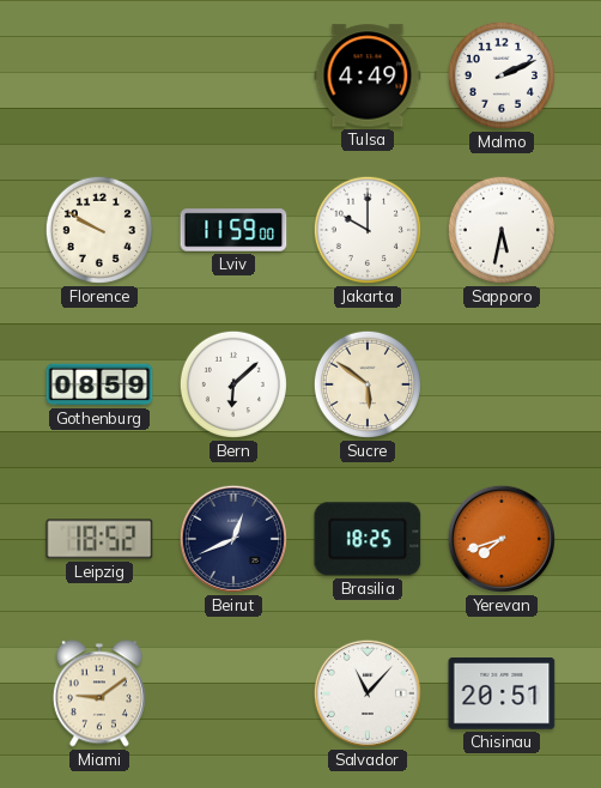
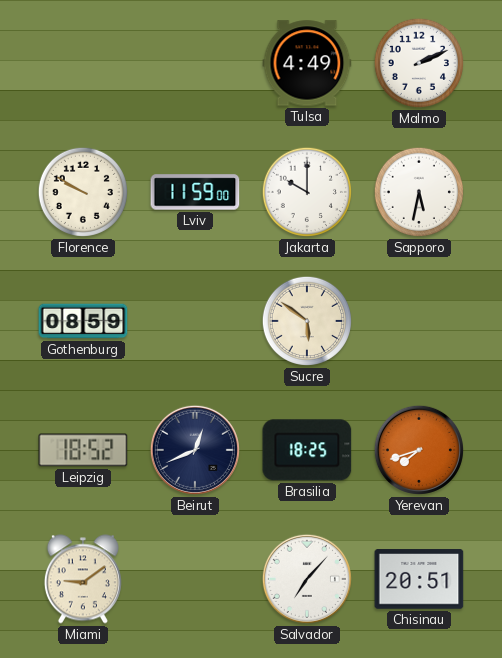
Bern: 6:08 -> none
Salvador: 11:07 -> 7:07
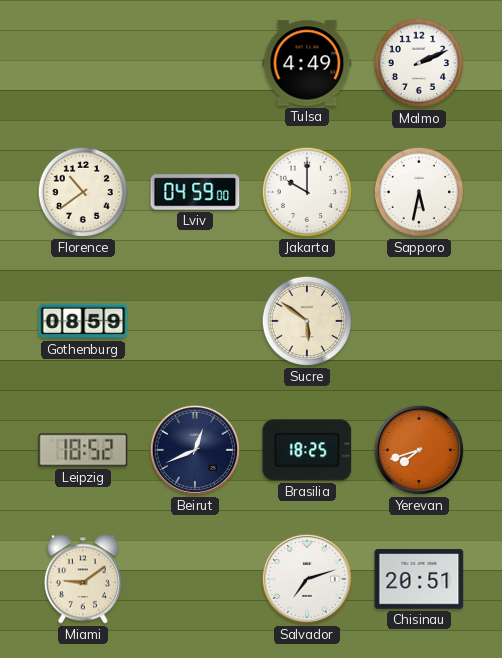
Florence: 9:50 -> 10:39
Lviv: 11:59 -> 04:59
Salvador: 7:07 -> 7:12
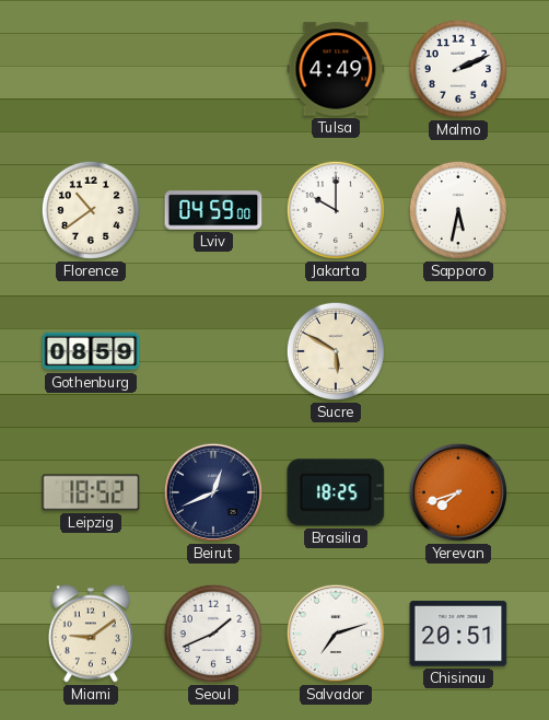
Sucre: 5:51 -> 5:50
Seoul: none -> 1:41
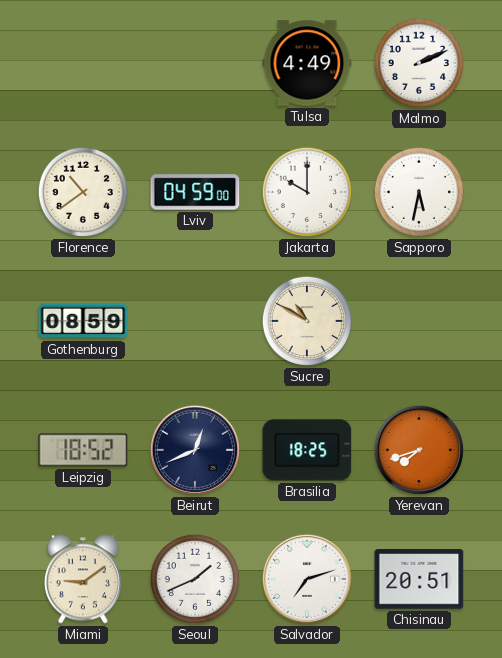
Sucre: 5:50 -> 10:50
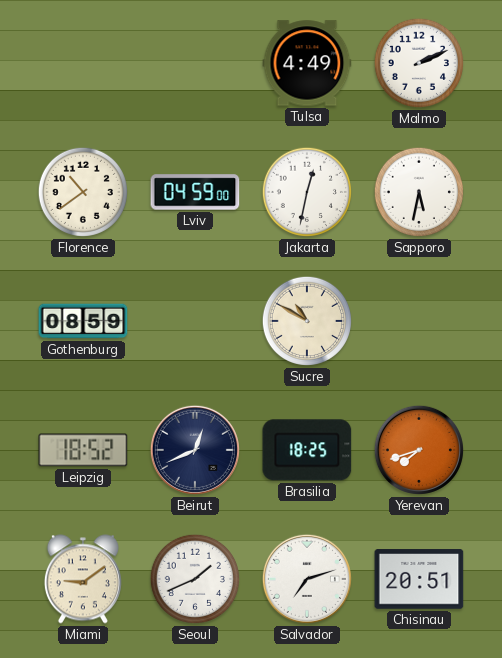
Jakarta: 10:00 -> 12:32
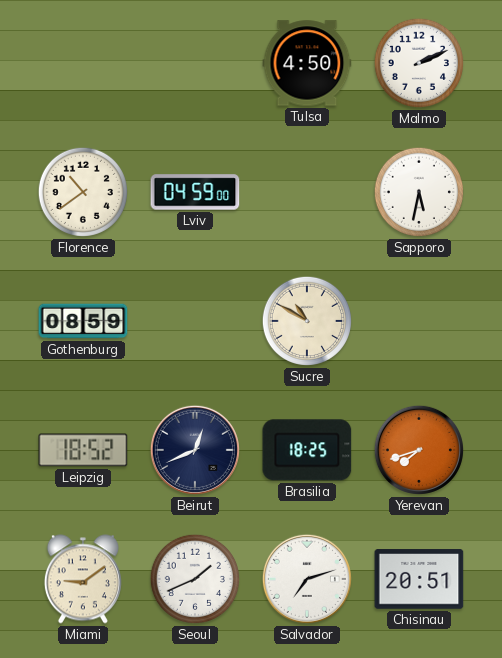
Tulsa: 4:49 -> 4:50
Jakarta: 12:32 -> none
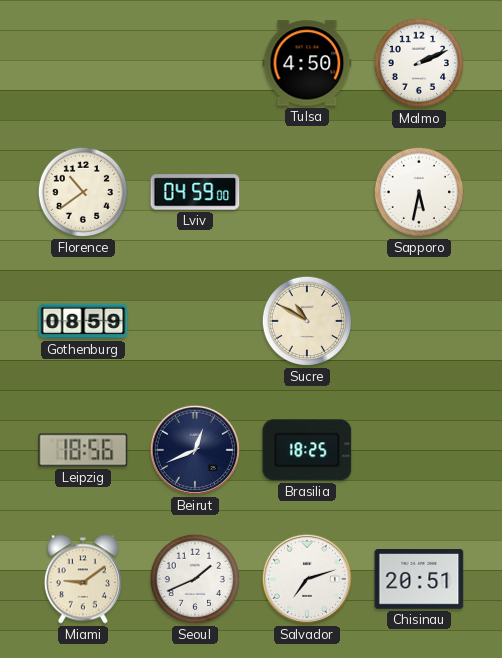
Leipzig: 18:52 -> 18:56
Yerevan: 7:42 -> none
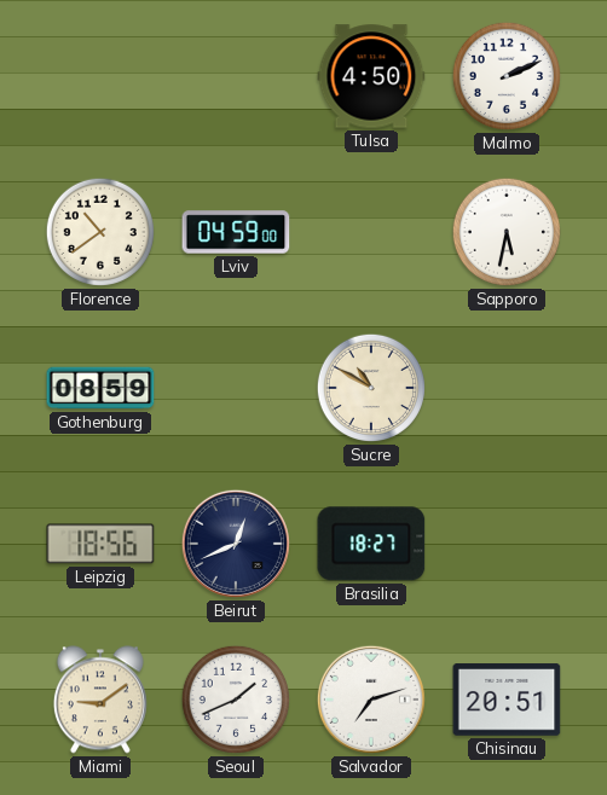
Brasilia: 18:25 -> 18:27
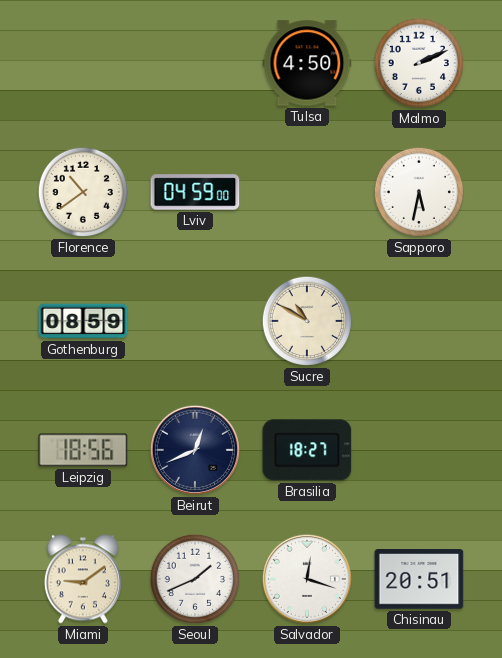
Salvador: 7:12 -> 12:18
